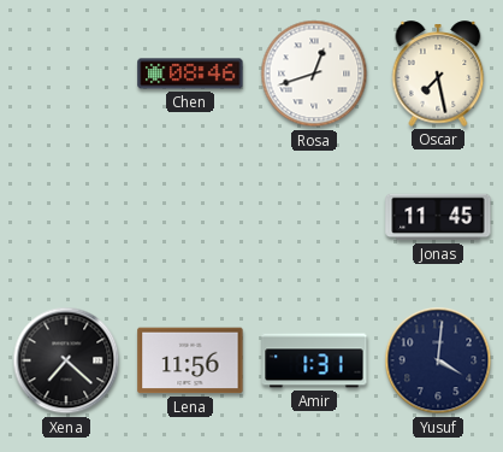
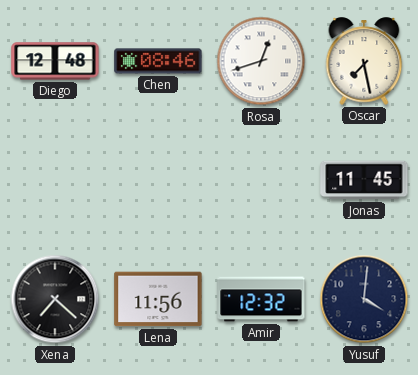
Diego: none -> 12:48
Amir: 1:31 -> 12:32
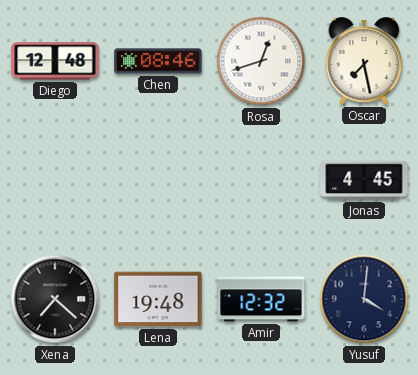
Jonas: 11:45 -> 4:45
Lena: 11:56 -> 19:48
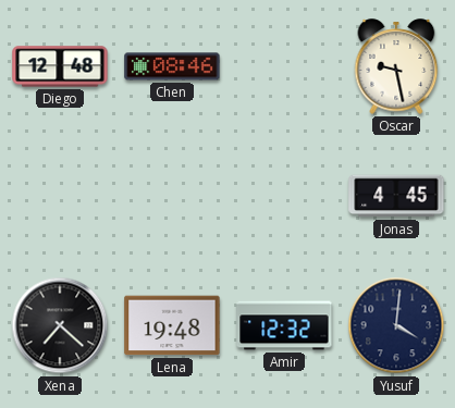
Rosa: 12:42 -> none
Oscar: 7:28 -> 9:28
